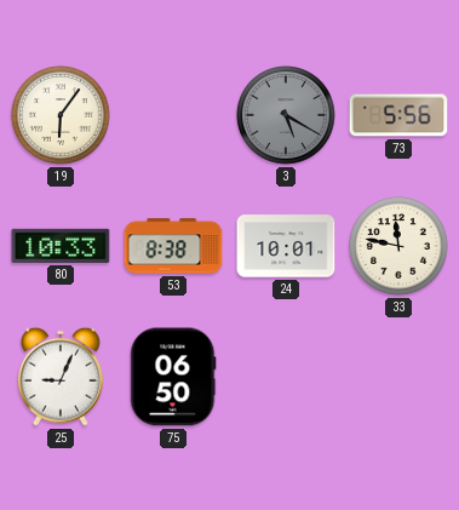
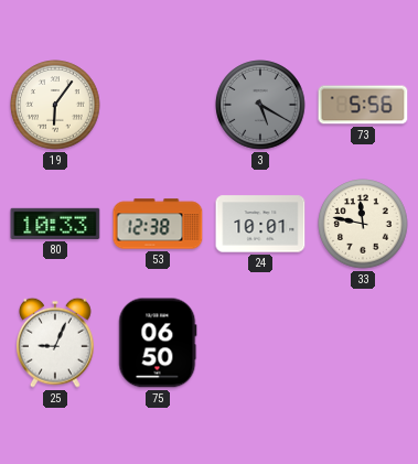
53: 8:38 -> 12:38
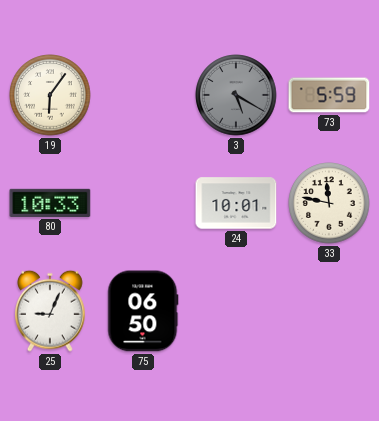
73: 5:56 -> 5:59
53: 12:38 -> none
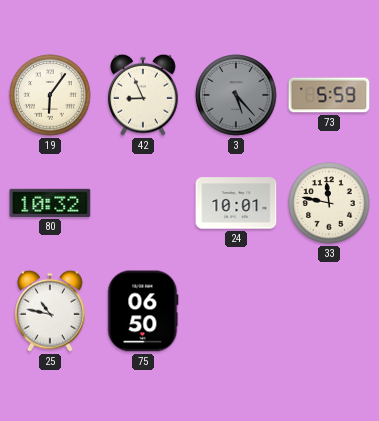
42: none -> 8:56
3: 5:20 -> 5:23
80: 10:33 -> 10:32
25: 9:04 -> 10:47
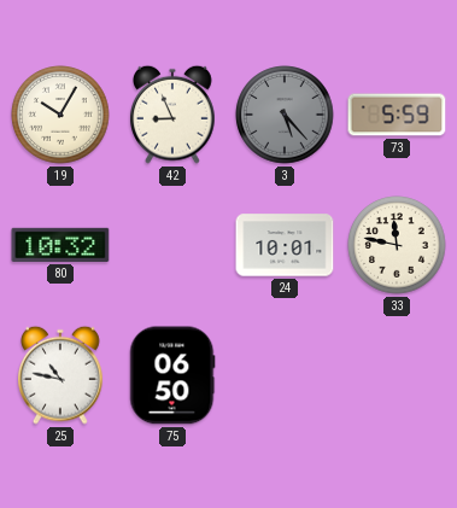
19: 6:06 -> 10:05
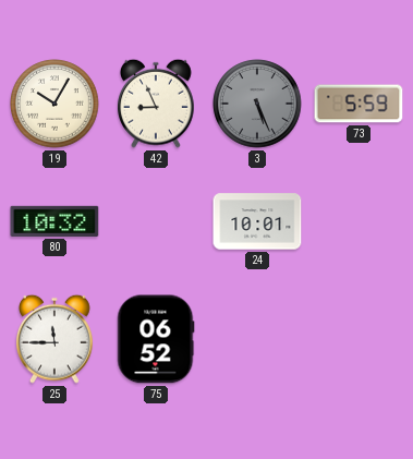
3: 5:23 -> 5:26
33: 11:47 -> none
25: 10:47 -> 11:45
75: 06:50 -> 06:52
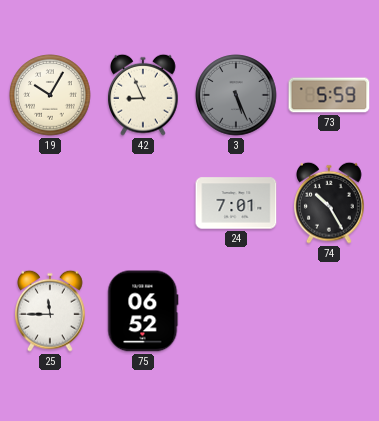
80: 10:32 -> none
24: 10:01 -> 7:01
74: none -> 10:25
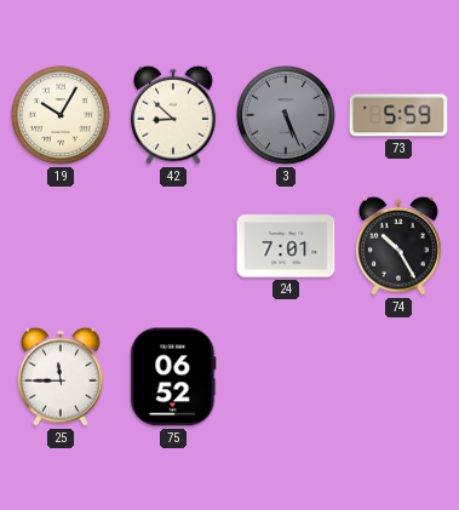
42: 8:56 -> 8:52
